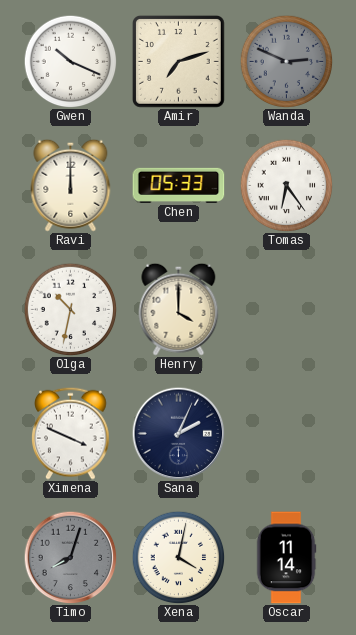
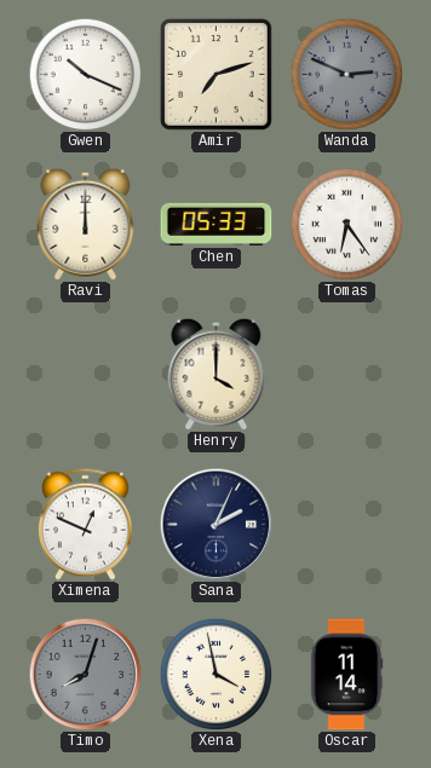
Olga: 10:32 -> none
Ximena: 3:49 -> 12:49
Xena: 4:02 -> 3:58
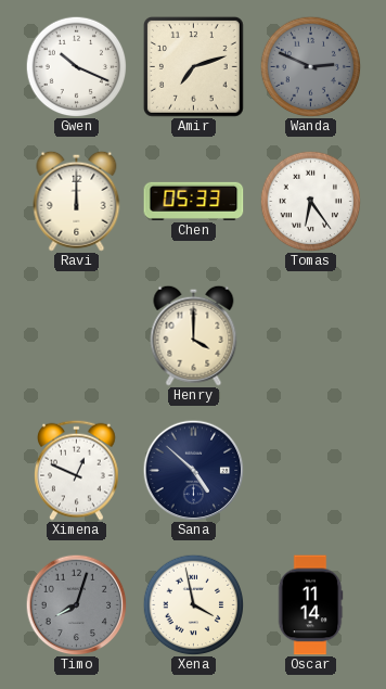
Sana: 2:04 -> 4:52
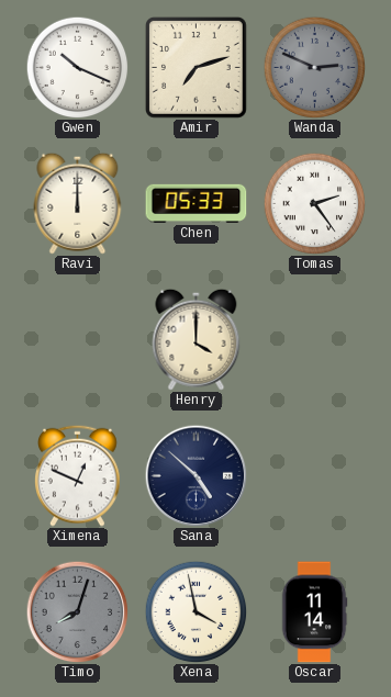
Tomas: 6:24 -> 2:24
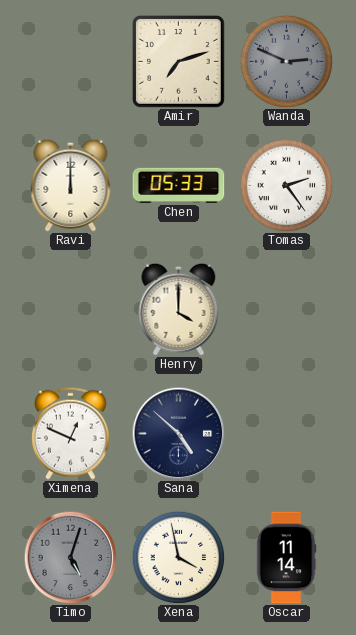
Gwen: 10:19 -> none
Timo: 8:03 -> 5:03
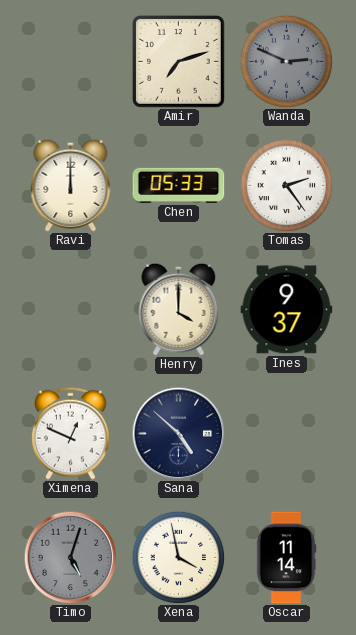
Ines: none -> 9:37
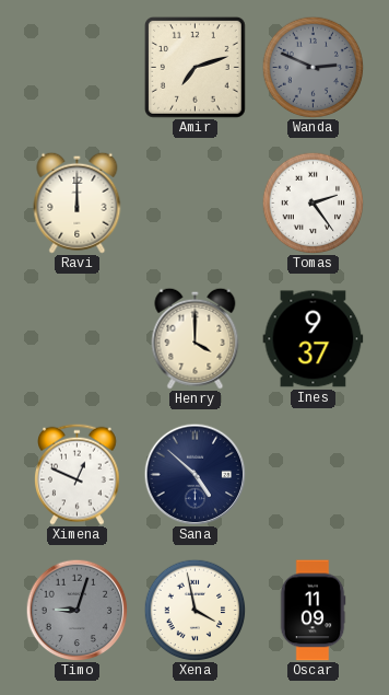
Chen: 05:33 -> none
Timo: 5:03 -> 9:03
Oscar: 11:14 -> 11:09
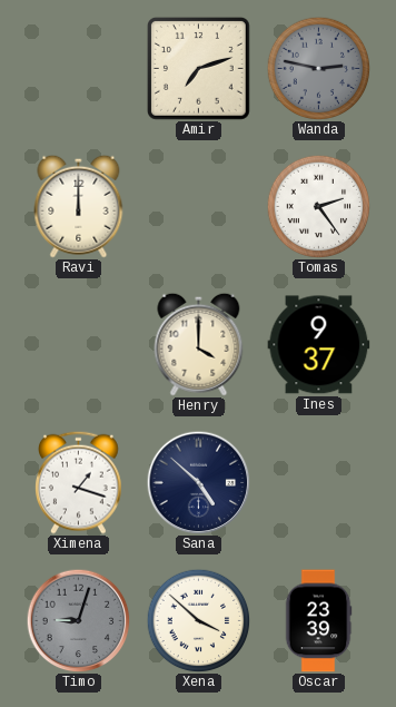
Wanda: 2:49 -> 2:47
Ximena: 12:49 -> 1:18
Xena: 3:58 -> 3:52
Oscar: 11:09 -> 23:39
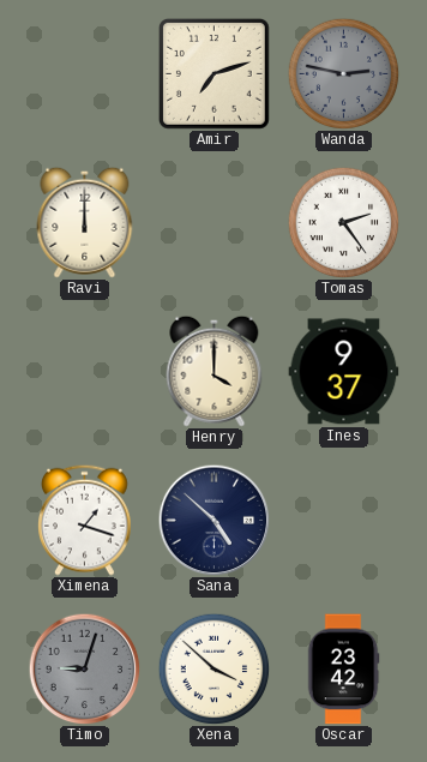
Oscar: 23:39 -> 23:42
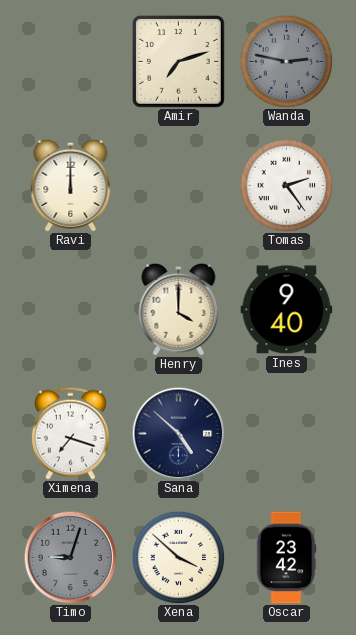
Ines: 9:37 -> 9:40
Ximena: 1:18 -> 7:18
